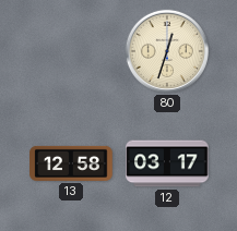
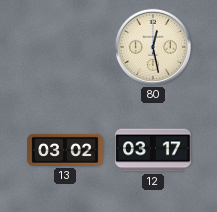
80: 12:33 -> 12:28
13: 12:58 -> 03:02
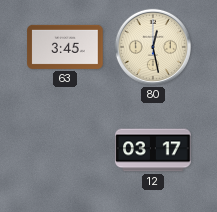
63: none -> 3:45
13: 03:02 -> none
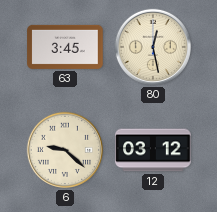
6: none -> 9:22
12: 03:17 -> 03:12
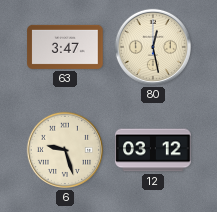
63: 3:45 -> 3:47
6: 9:22 -> 9:27
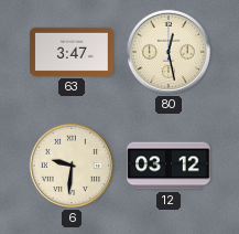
6: 9:27 -> 9:31
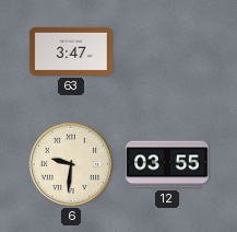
80: 12:28 -> none
12: 03:12 -> 03:55
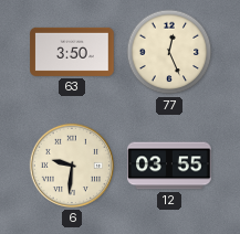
63: 3:47 -> 3:50
77: none -> 12:26
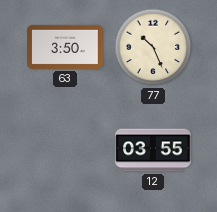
77: 12:26 -> 10:26
6: 9:31 -> none
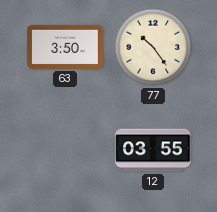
77: 10:26 -> 10:24
